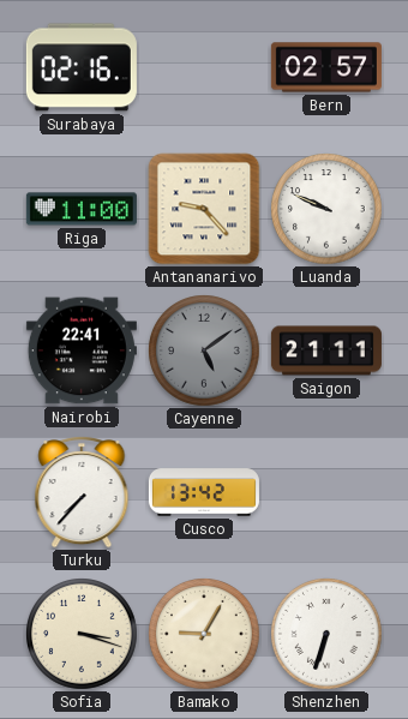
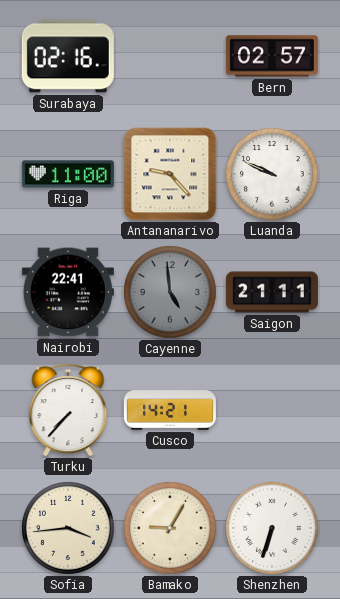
Cayenne: 5:09 -> 4:59
Cusco: 13:42 -> 14:21
Sofia: 3:18 -> 3:44
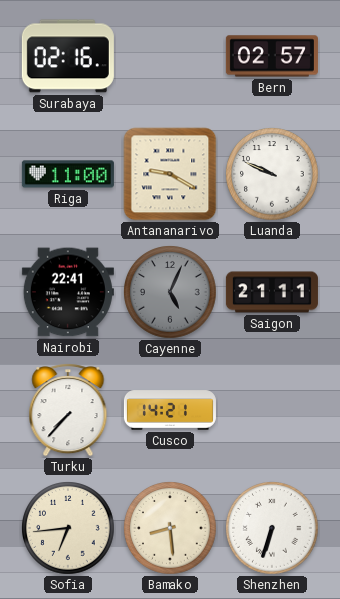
Antananarivo: 9:23 -> 9:20
Cayenne: 4:59 -> 5:04
Sofia: 3:44 -> 6:44
Bamako: 9:05 -> 8:29
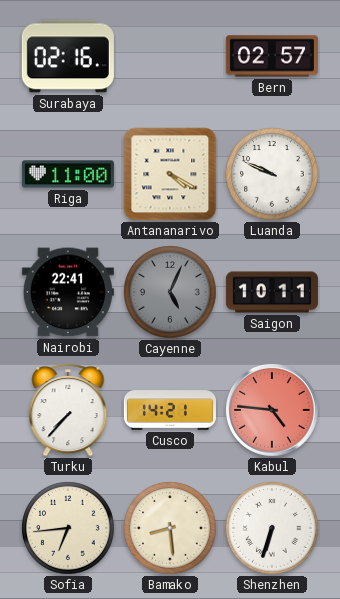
Antananarivo: 9:20 -> 4:20
Saigon: 21:11 -> 10:11
Kabul: none -> 4:46
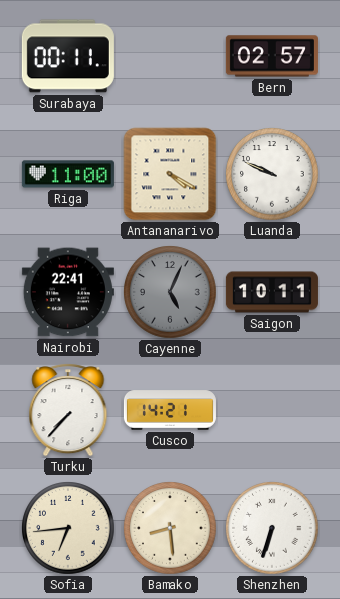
Surabaya: 02:16 -> 00:11
Kabul: 4:46 -> none
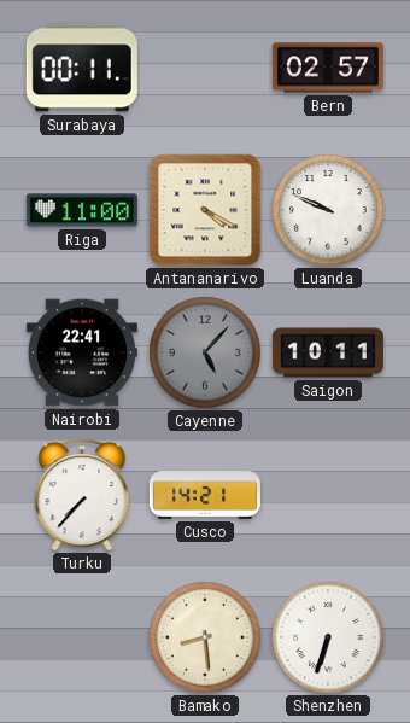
Cayenne: 5:04 -> 5:07
Sofia: 6:44 -> none
